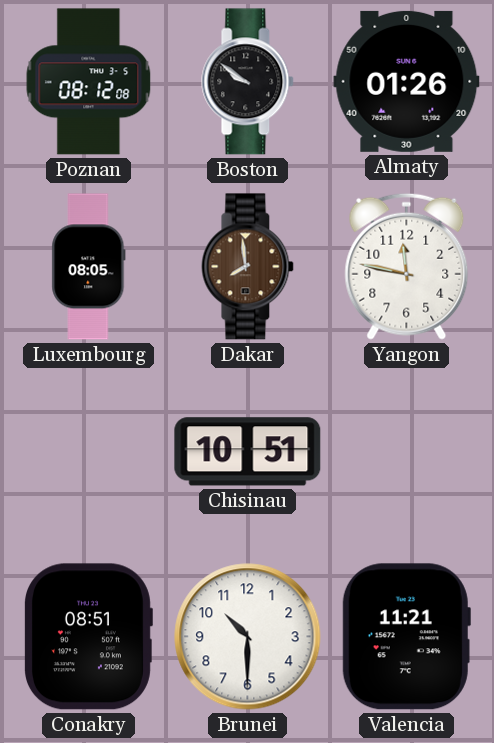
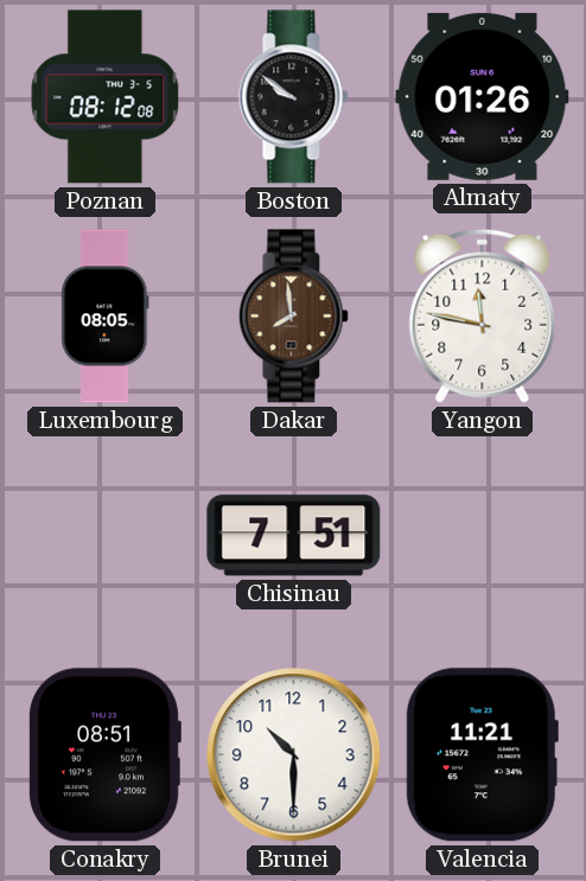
Chisinau: 10:51 -> 7:51
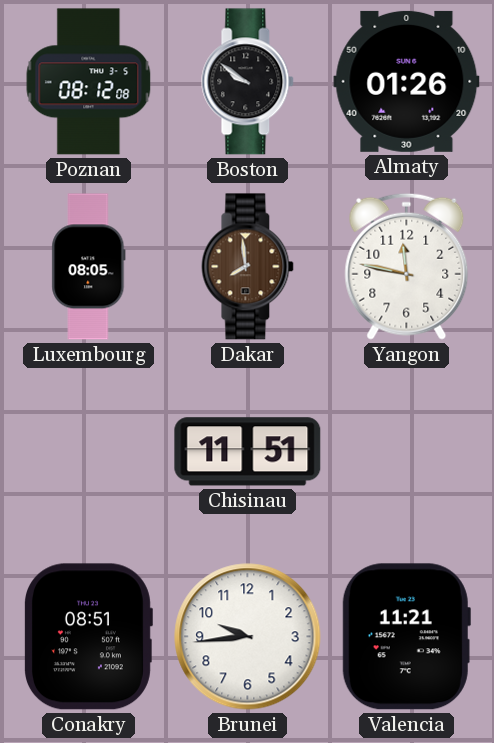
Chisinau: 7:51 -> 11:51
Brunei: 10:30 -> 9:44
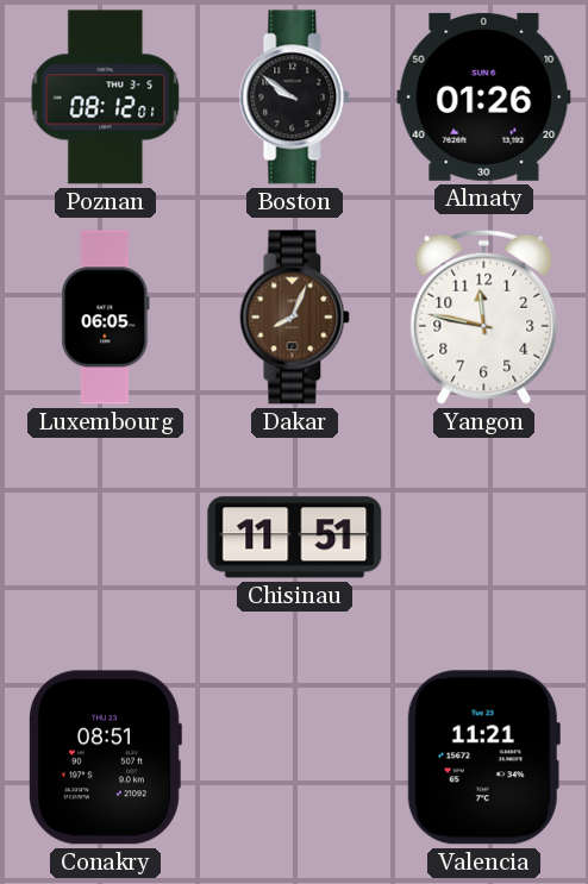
Poznan: 08:12:08 -> 08:12:01
Luxembourg: 08:05 -> 06:05
Dakar: 7:59 -> 8:04
Brunei: 9:44 -> none
